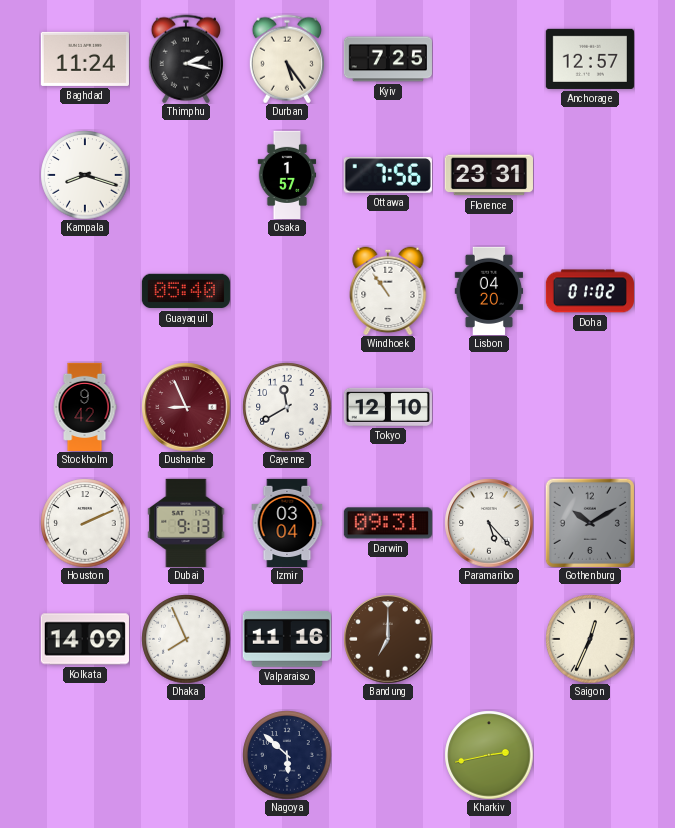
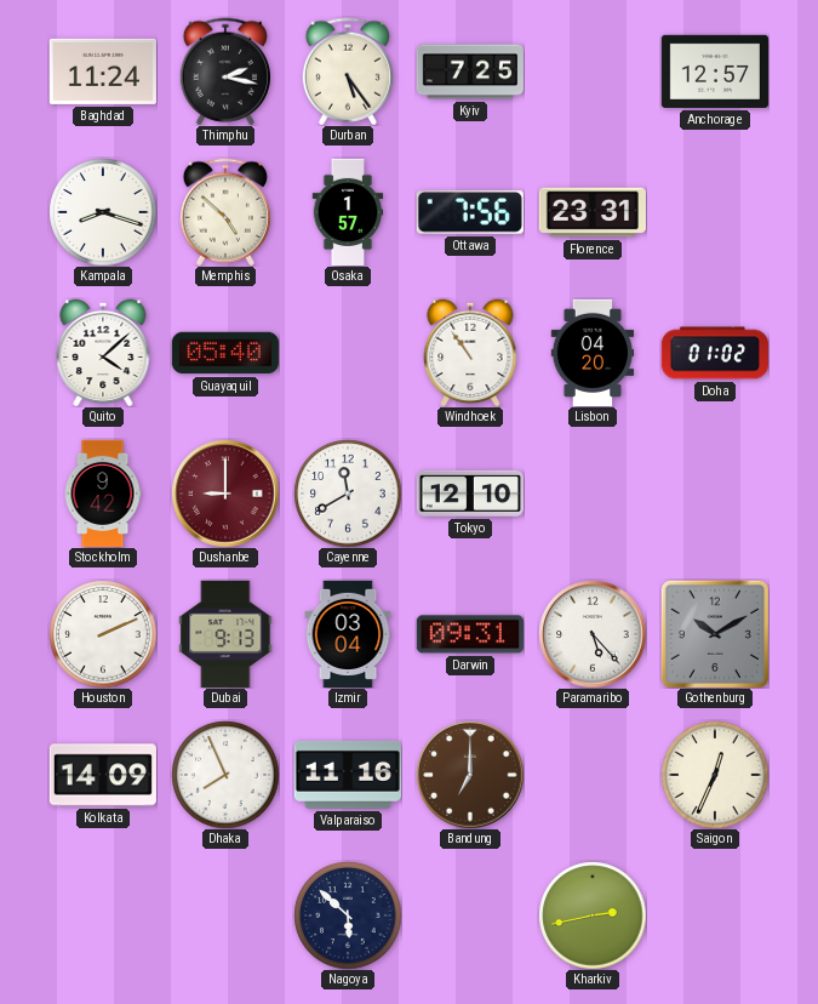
Memphis: none -> 4:52
Quito: none -> 4:08
Dushanbe: 8:56 -> 9:00
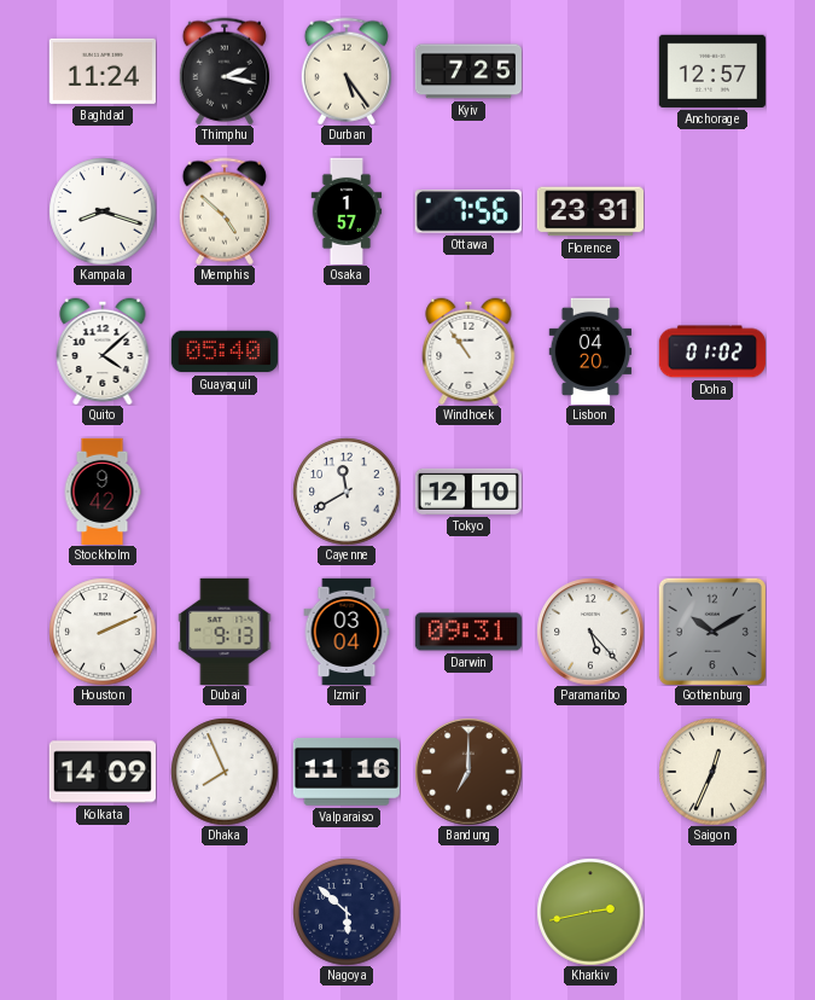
Dushanbe: 9:00 -> none
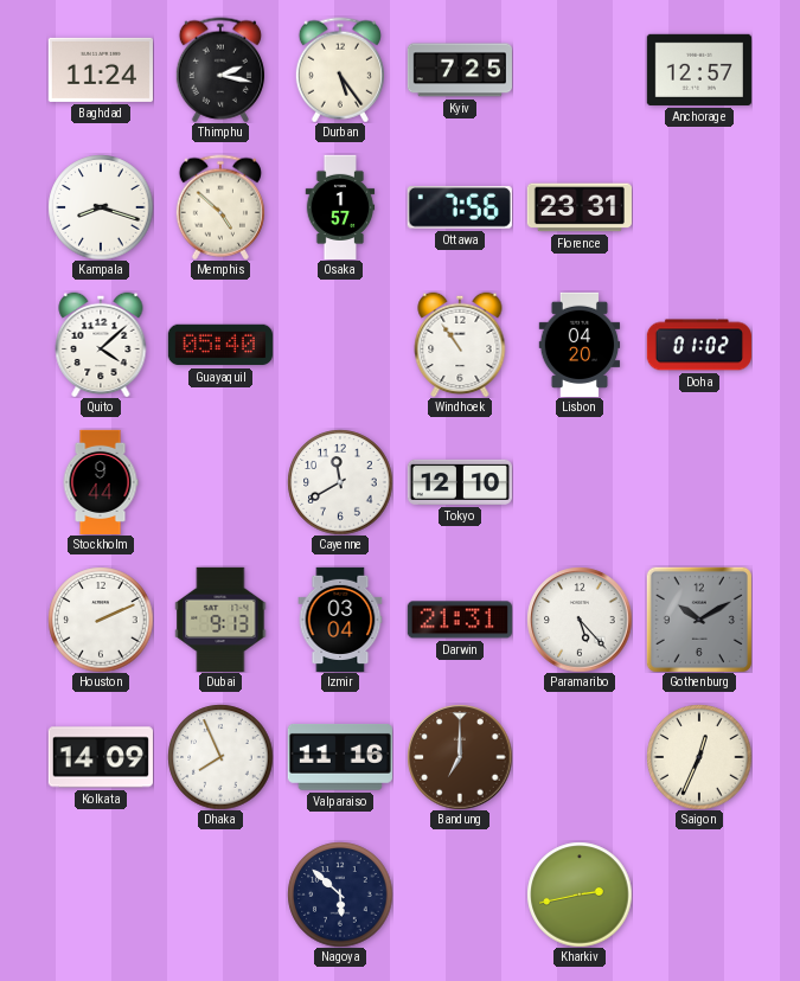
Stockholm: 9:42 -> 9:44
Darwin: 09:31 -> 21:31
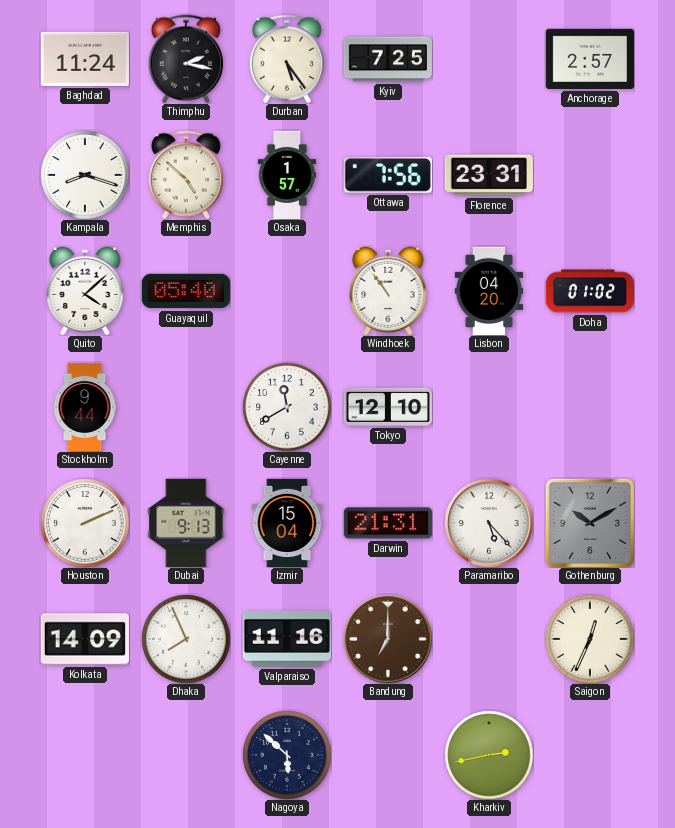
Anchorage: 12:57 -> 2:57
Izmir: 03:04 -> 15:04
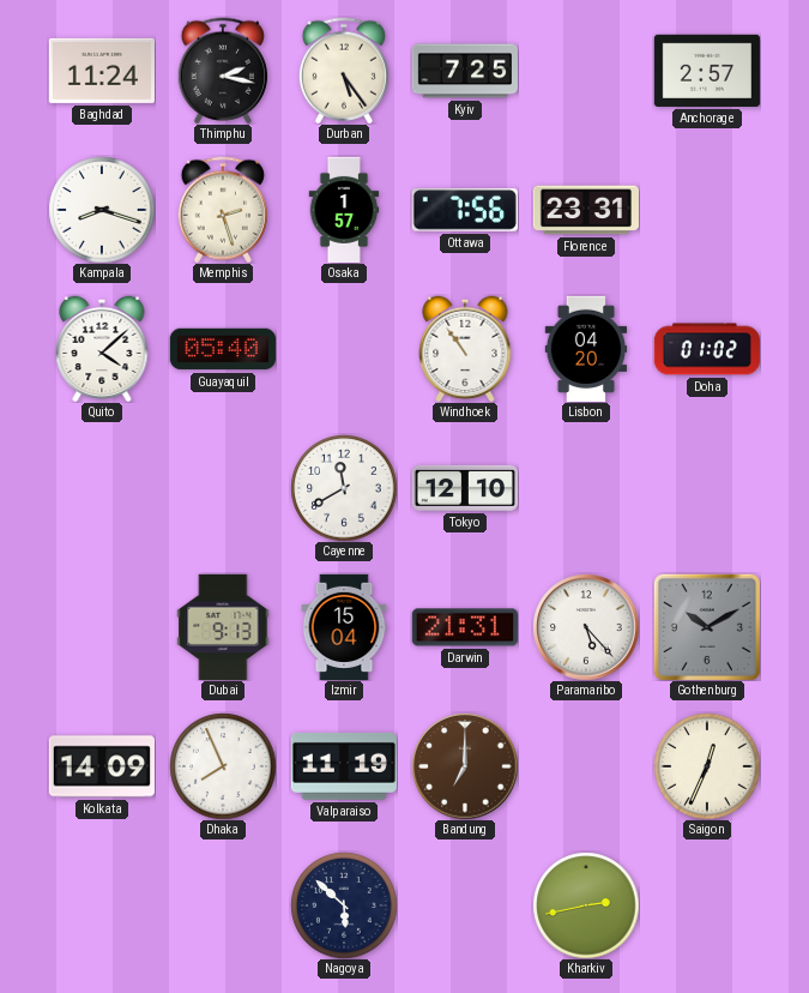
Memphis: 4:52 -> 2:27
Stockholm: 9:44 -> none
Houston: 2:11 -> none
Valparaiso: 11:16 -> 11:19
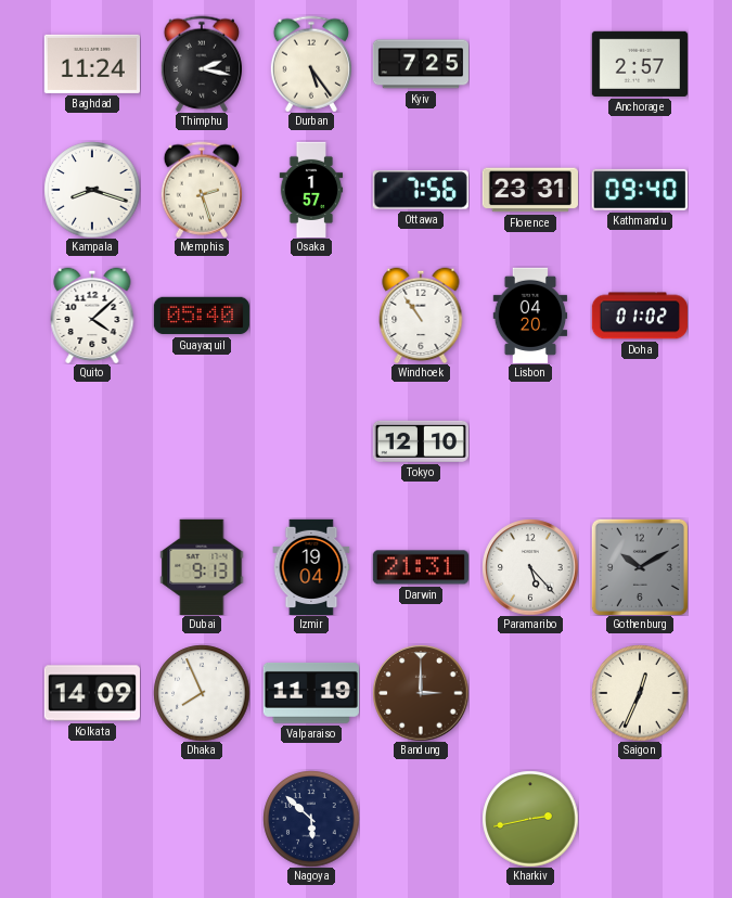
Kathmandu: none -> 09:40
Cayenne: 11:40 -> none
Izmir: 15:04 -> 19:04
Bandung: 7:00 -> 3:00
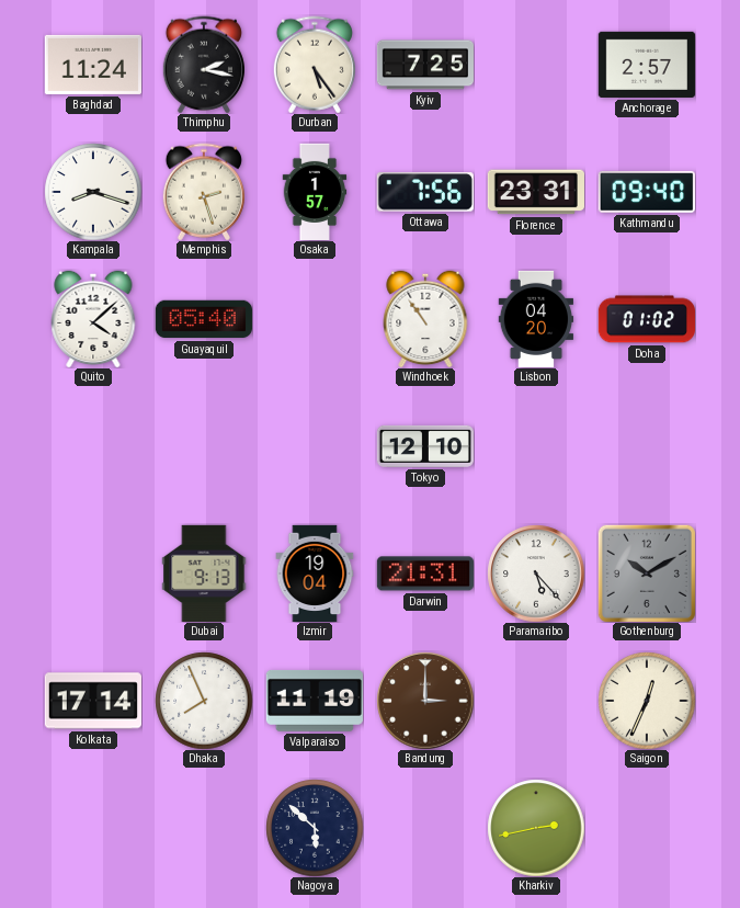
Kolkata: 14:09 -> 17:14
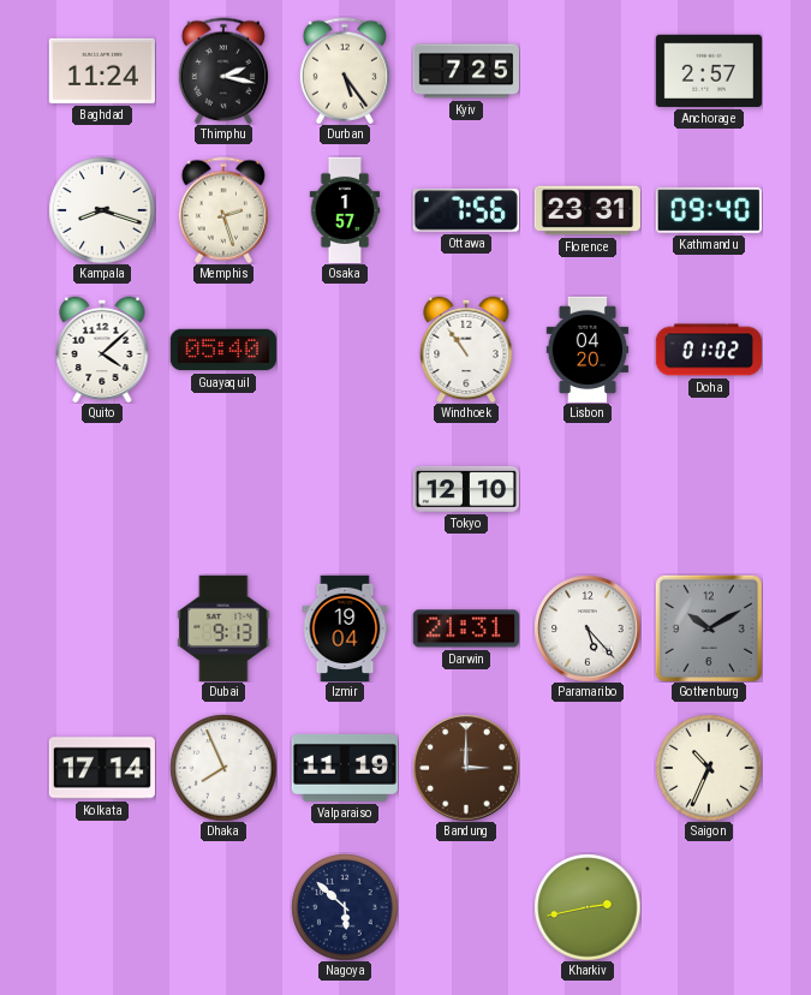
Saigon: 12:34 -> 10:34
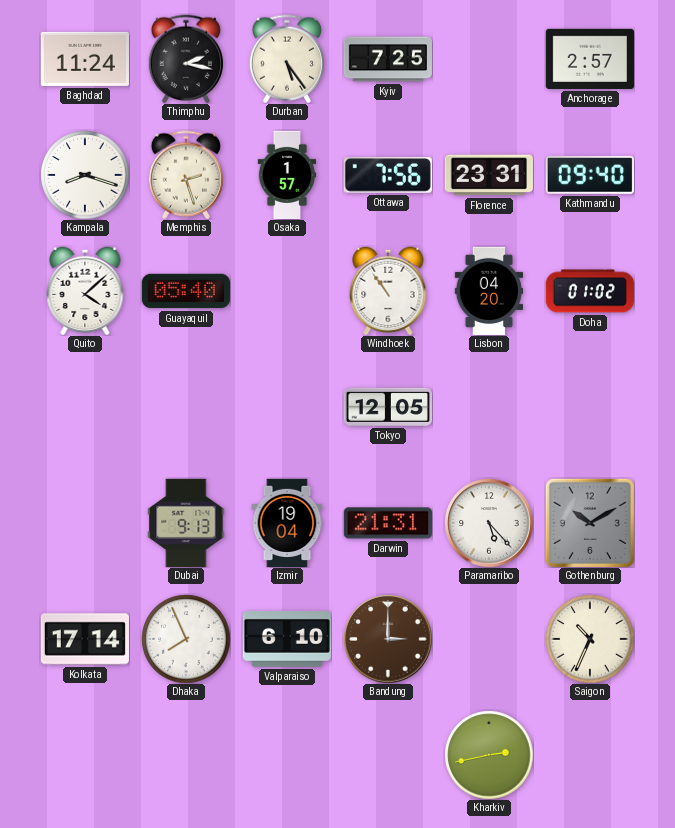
Tokyo: 12:10 -> 12:05
Valparaiso: 11:19 -> 6:10
Nagoya: 5:52 -> none
